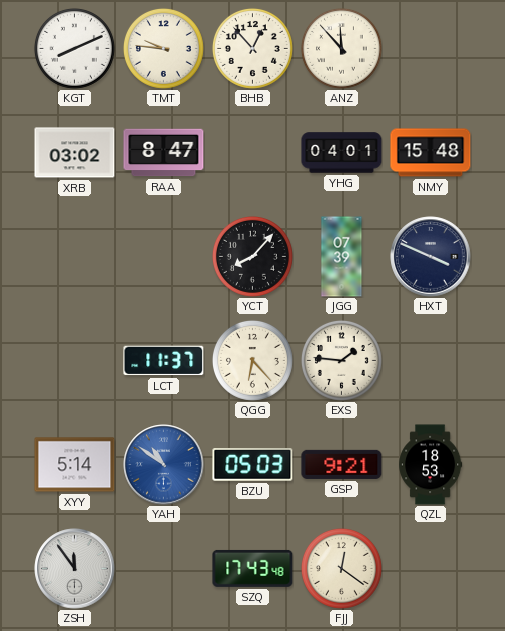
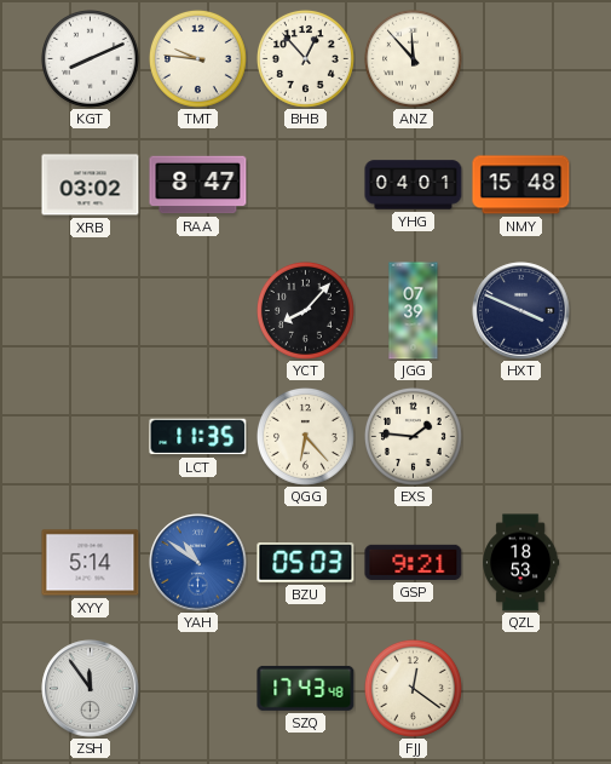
LCT: 11:37 -> 11:35
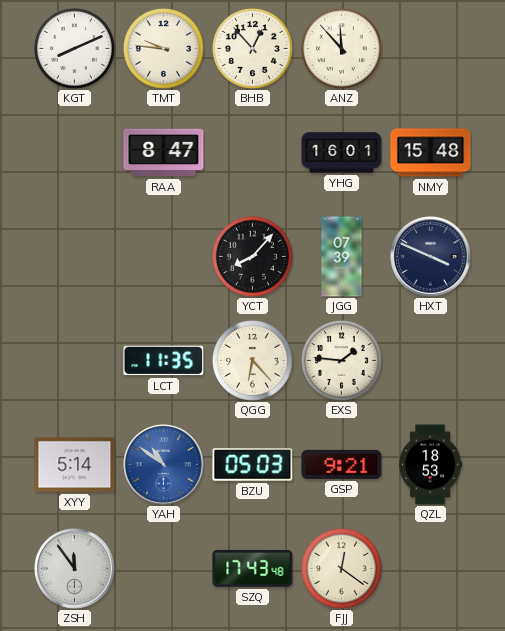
XRB: 03:02 -> none
YHG: 04:01 -> 16:01
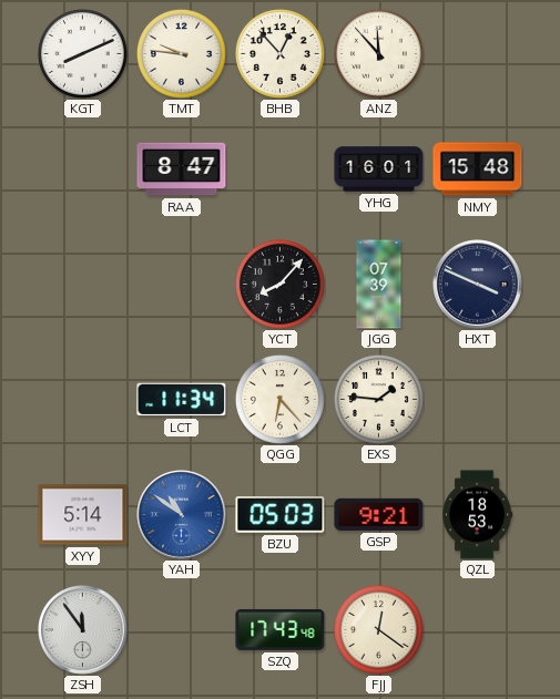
LCT: 11:35 -> 11:34
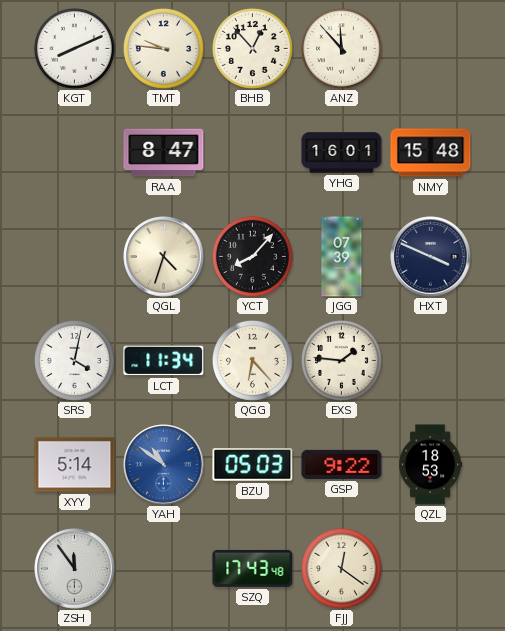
QGL: none -> 4:33
SRS: none -> 4:02
GSP: 9:21 -> 9:22
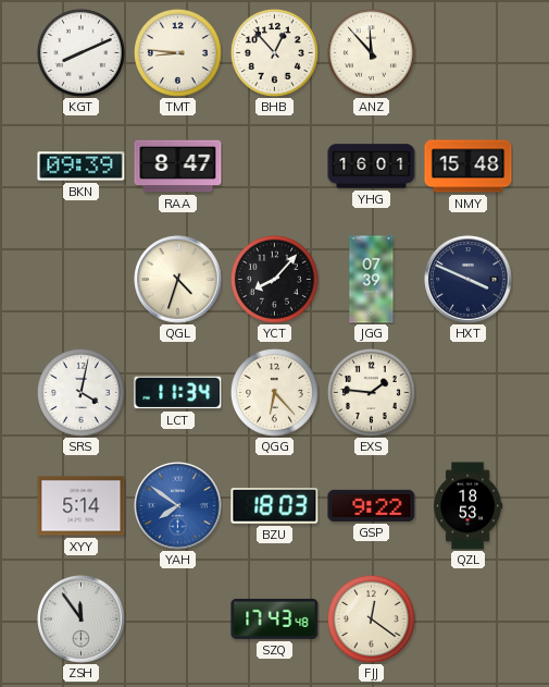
TMT: 9:46 -> 8:46
BKN: none -> 09:39
YAH: 10:51 -> 7:51
BZU: 05:03 -> 18:03
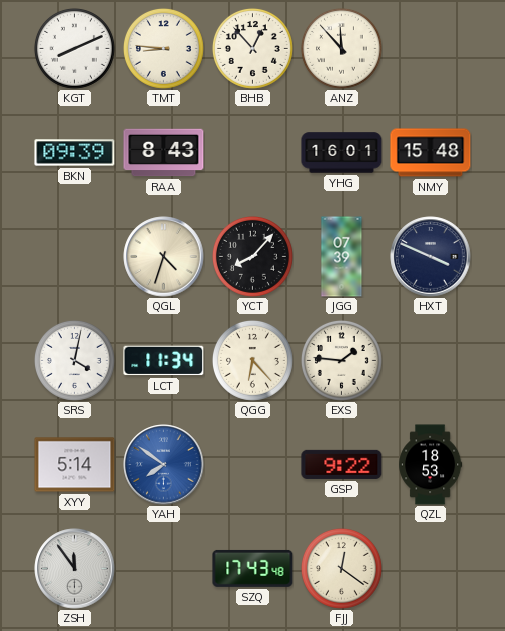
RAA: 8:47 -> 8:43
BZU: 18:03 -> none
